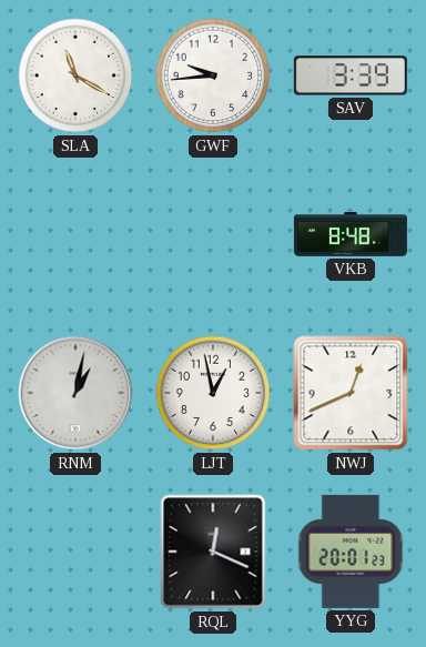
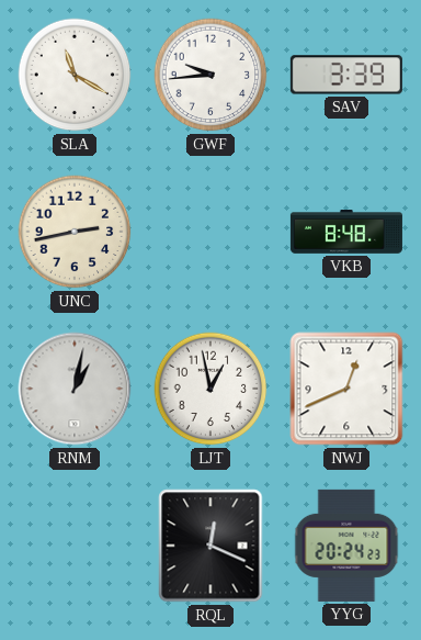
UNC: none -> 2:43
YYG: 20:01 -> 20:24
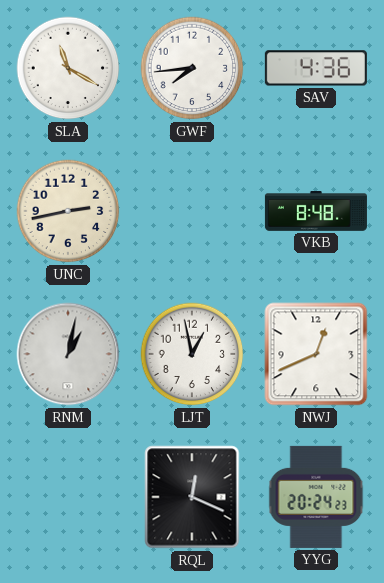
GWF: 9:44 -> 7:44
SAV: 3:39 -> 4:36
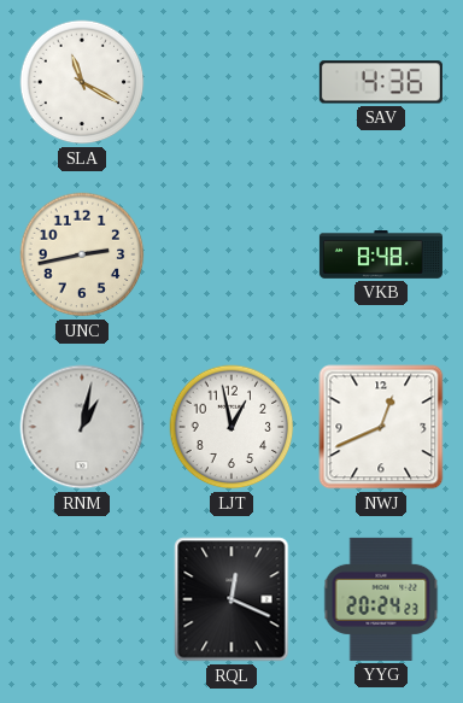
GWF: 7:44 -> none
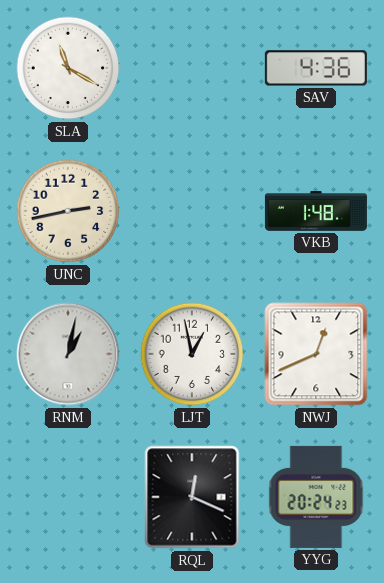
VKB: 8:48 -> 1:48
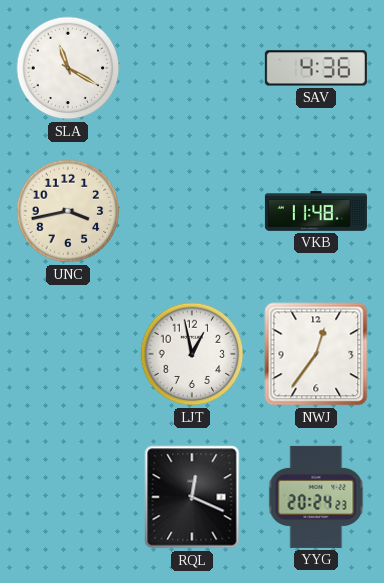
UNC: 2:43 -> 3:43
VKB: 1:48 -> 11:48
RNM: 1:02 -> none
NWJ: 12:41 -> 12:36
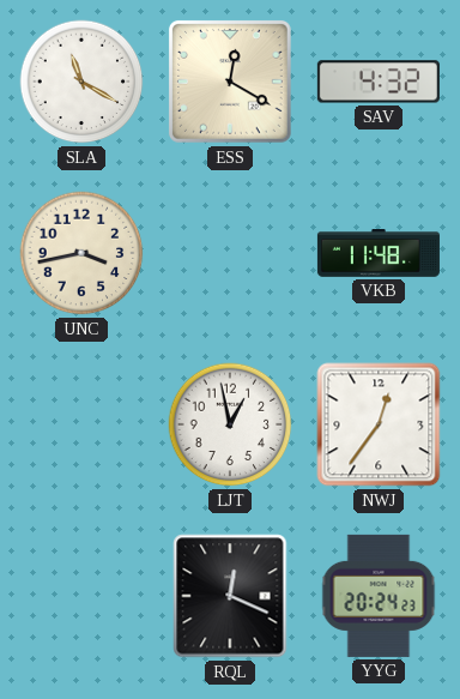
ESS: none -> 12:20
SAV: 4:36 -> 4:32
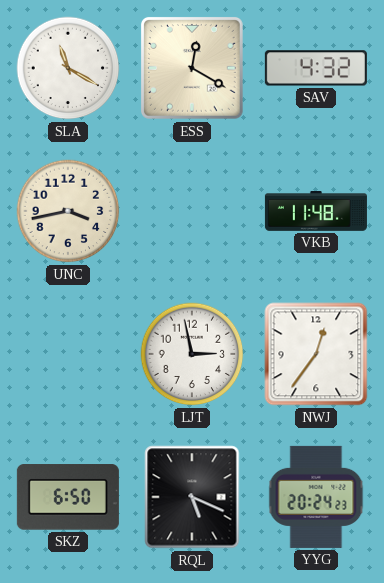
LJT: 12:58 -> 2:58
SKZ: none -> 6:50
RQL: 12:19 -> 5:19
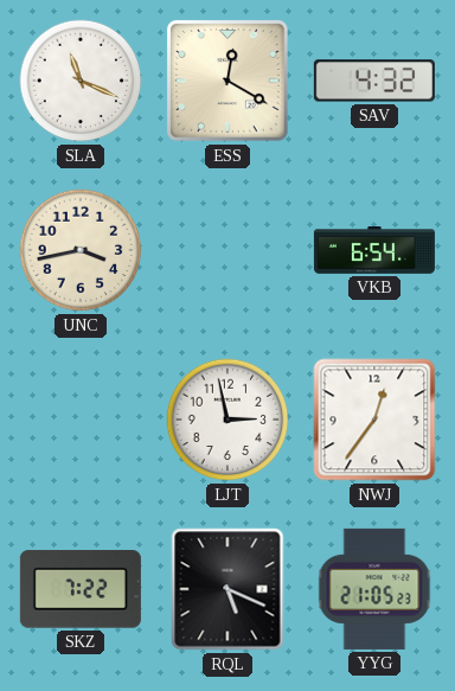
SLA: 11:20 -> 11:19
VKB: 11:48 -> 6:54
SKZ: 6:50 -> 7:22
YYG: 20:24 -> 21:05
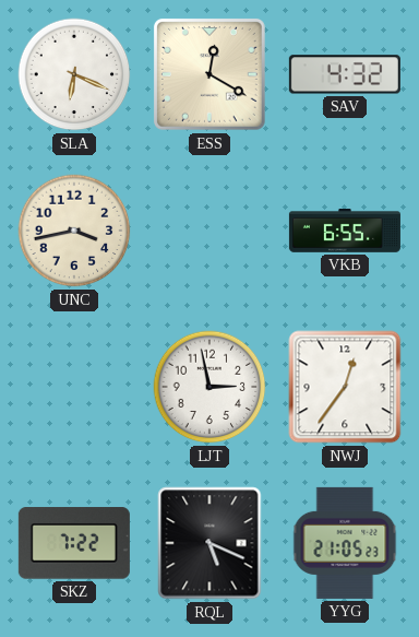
SLA: 11:19 -> 6:19
VKB: 6:54 -> 6:55
